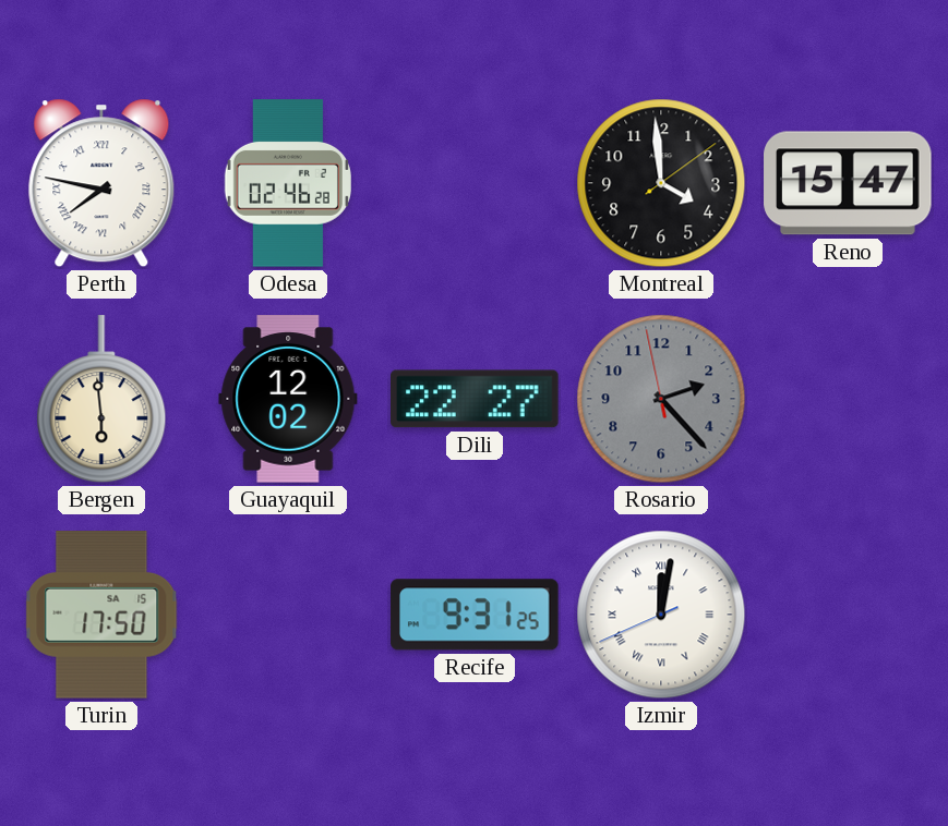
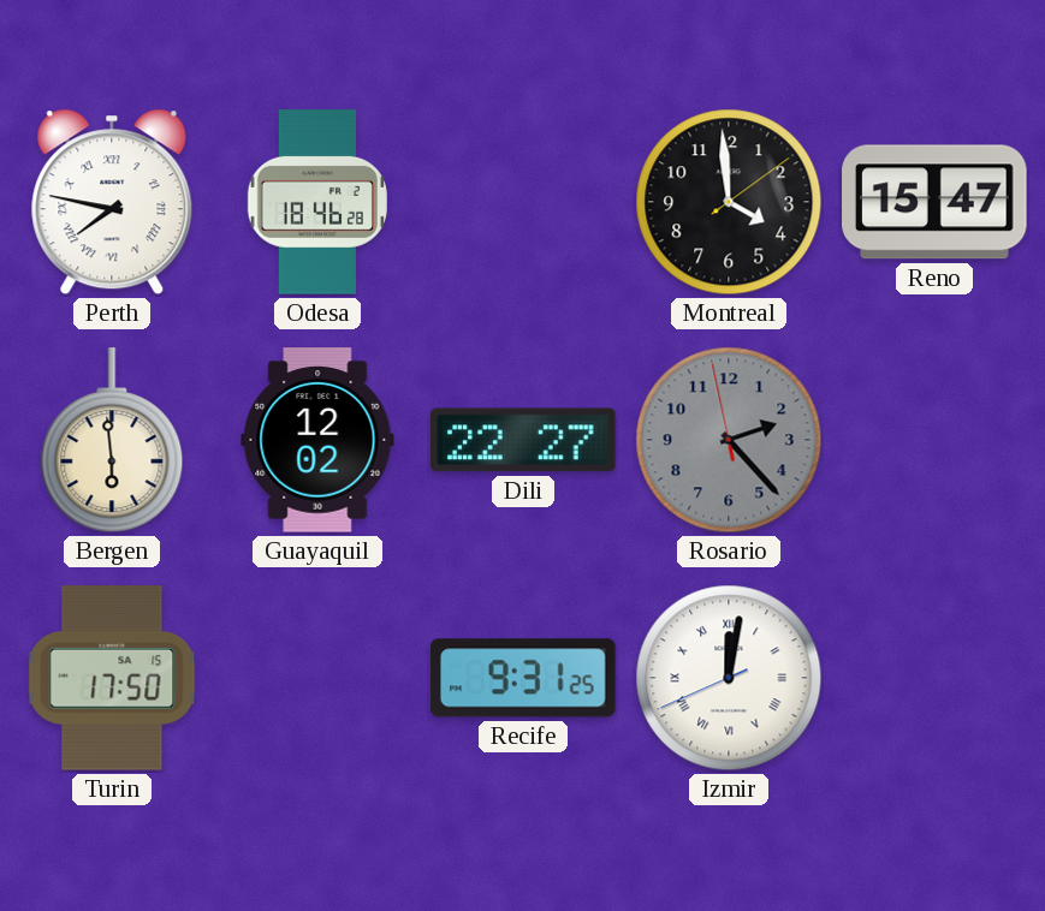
Odesa: 02:46 -> 18:46
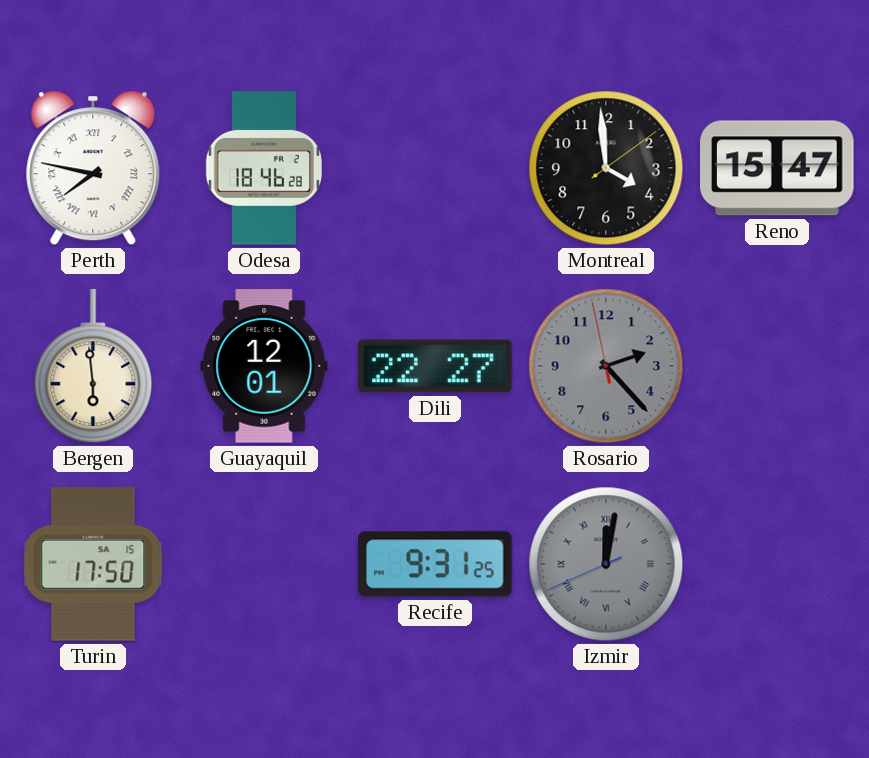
Guayaquil: 12:02 -> 12:01
Izmir dial: white -> grey
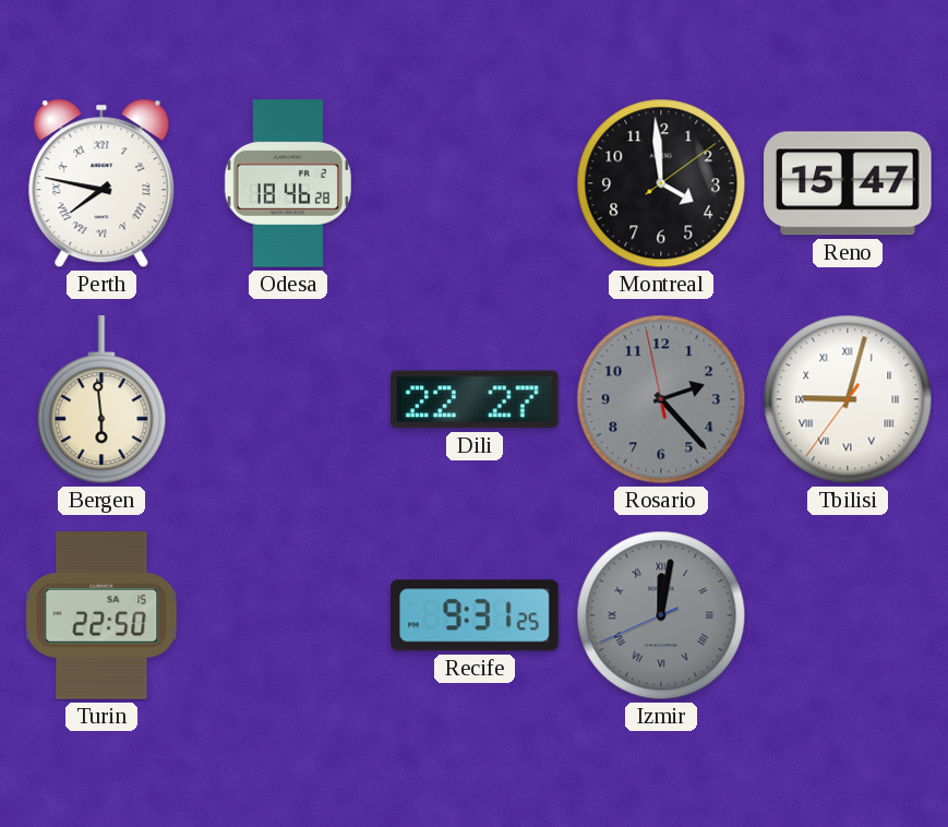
Guayaquil: 12:01 -> none
Tbilisi: none -> 9:02
Turin: 17:50 -> 22:50
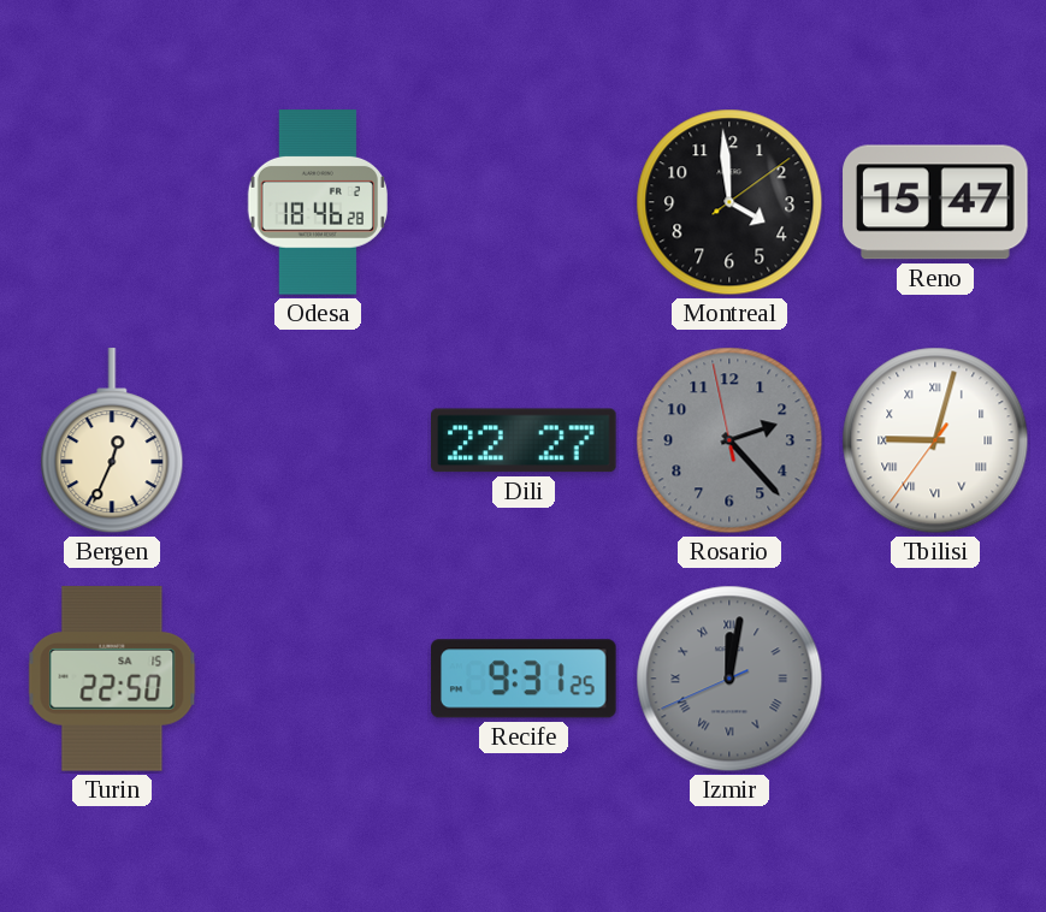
Perth: 7:47 -> none
Bergen: 5:59 -> 12:34
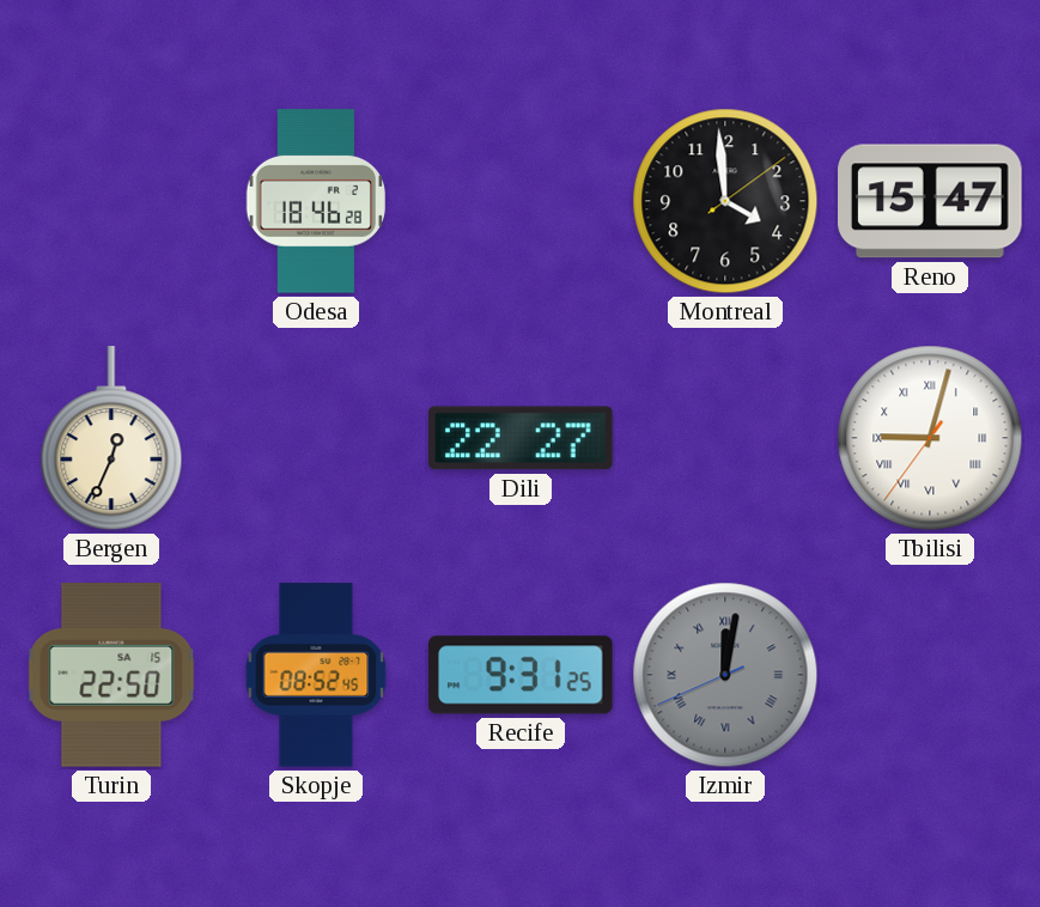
Rosario: 2:22 -> none
Skopje: none -> 08:52
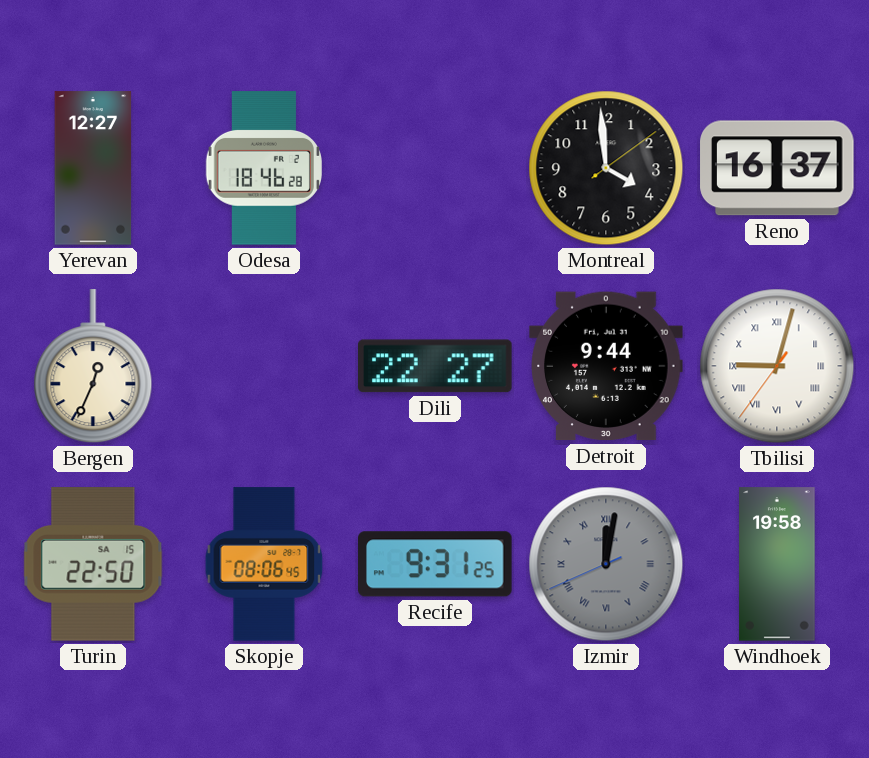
Yerevan: none -> 12:27
Reno: 15:47 -> 16:37
Detroit: none -> 9:44
Skopje: 08:52 -> 08:06
Windhoek: none -> 19:58
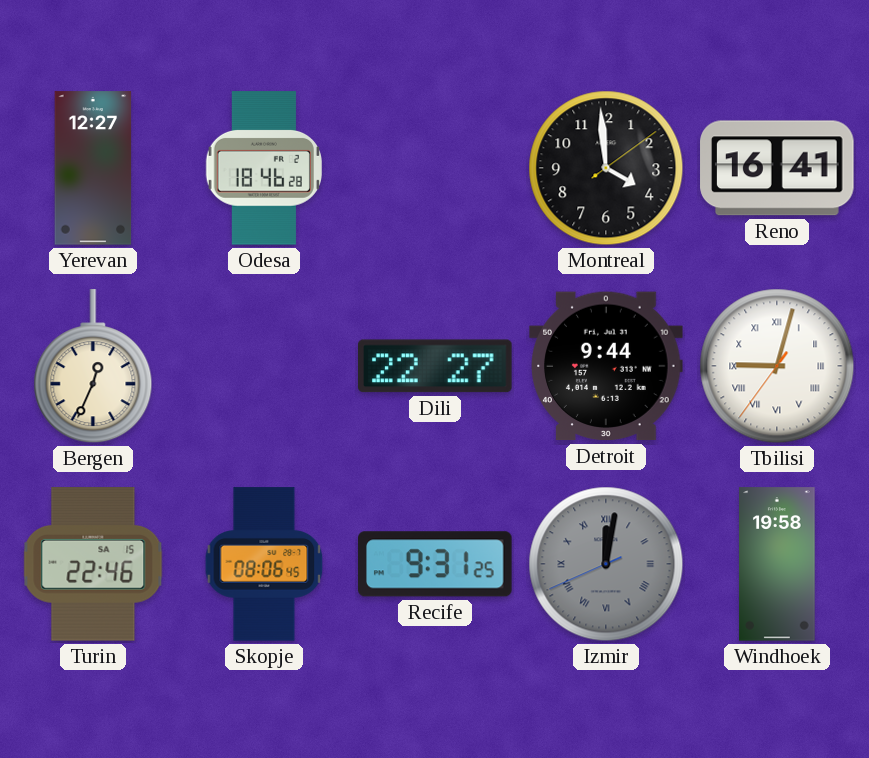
Reno: 16:37 -> 16:41
Turin: 22:50 -> 22:46
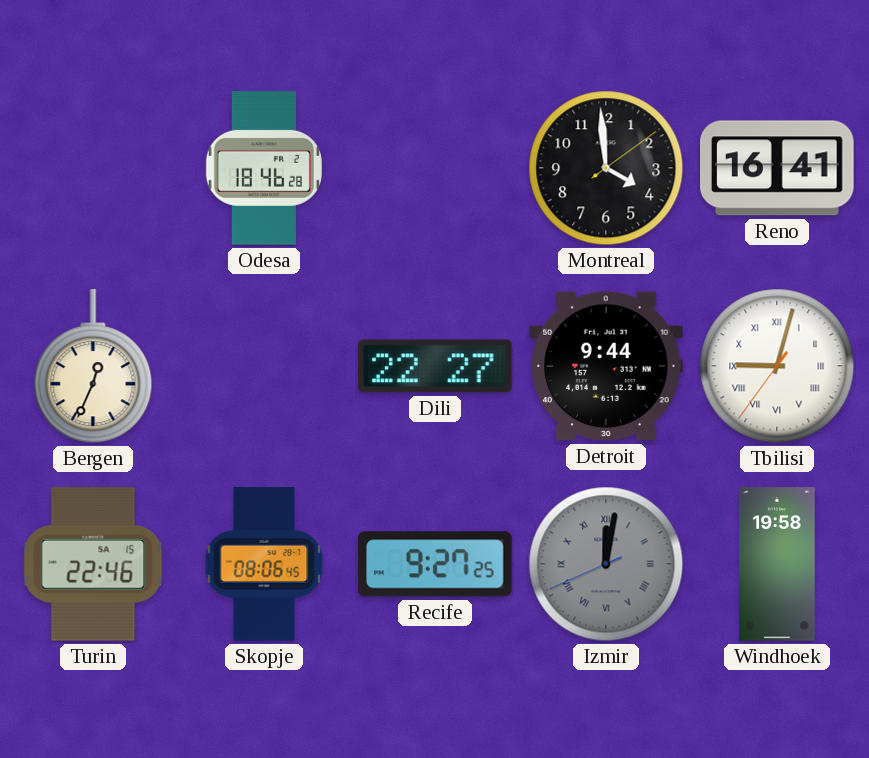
Yerevan: 12:27 -> none
Recife: 9:31 -> 9:27
